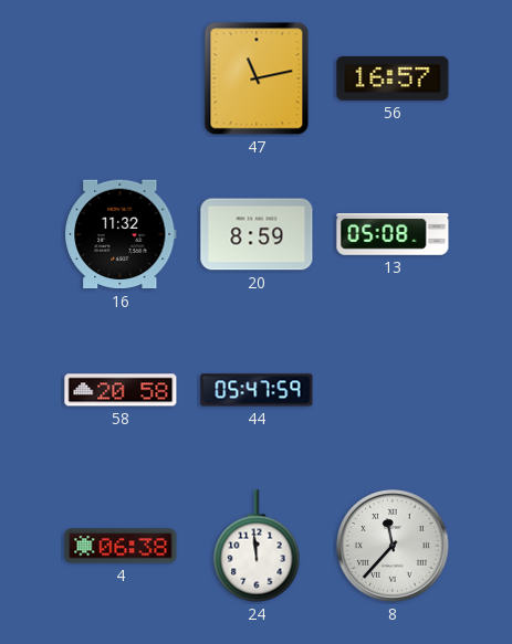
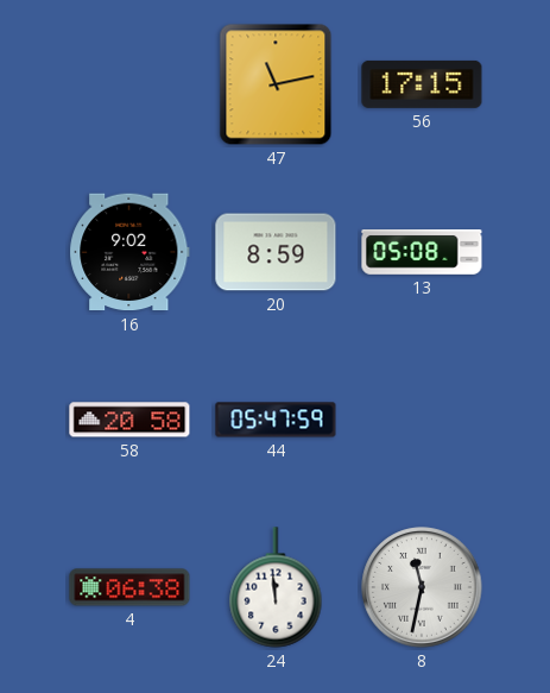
56: 16:57 -> 17:15
16: 11:32 -> 9:02
8: 11:37 -> 11:32
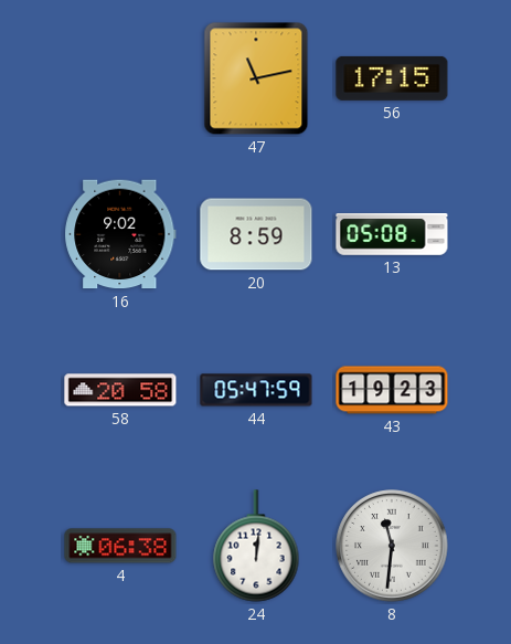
43: none -> 19:23
24: 11:59 -> 12:01
8: 11:32 -> 11:31
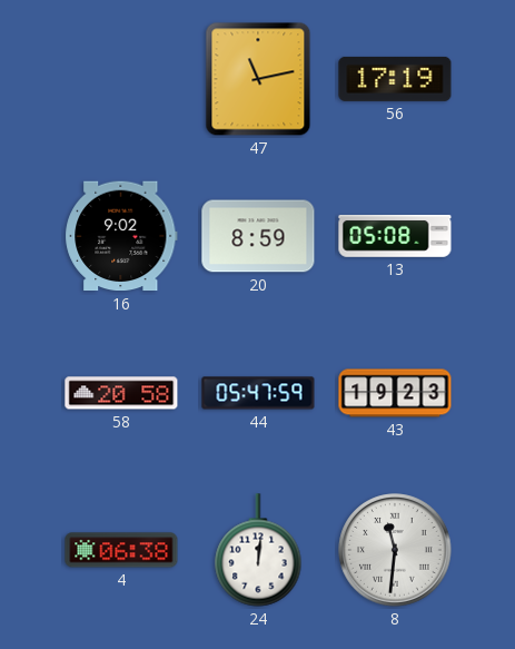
56: 17:15 -> 17:19
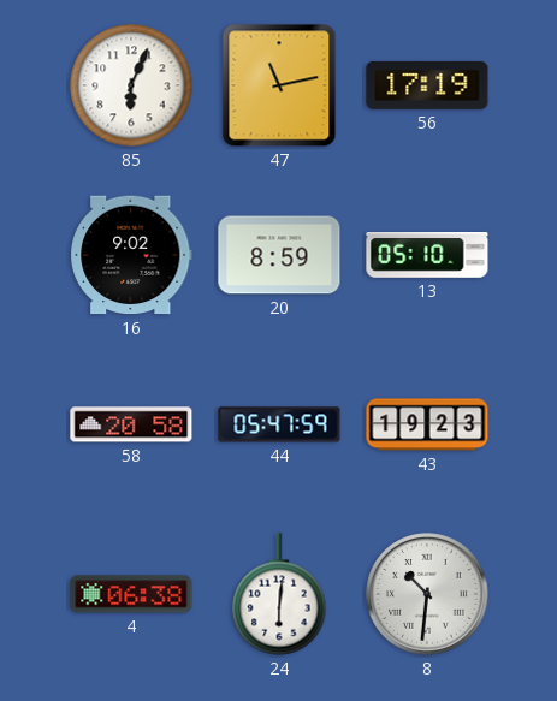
85: none -> 6:04
13: 05:08 -> 05:10
24: 12:01 -> 6:01
8: 11:31 -> 10:31
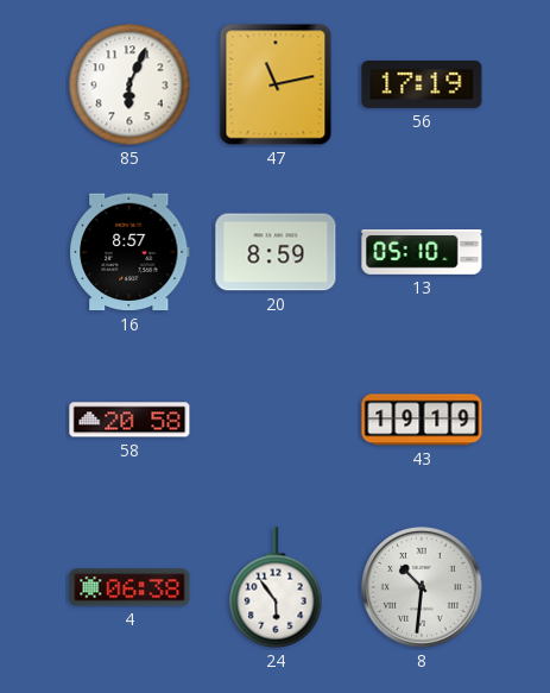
16: 9:02 -> 8:57
44: 05:47 -> none
43: 19:23 -> 19:19
24: 6:01 -> 5:54
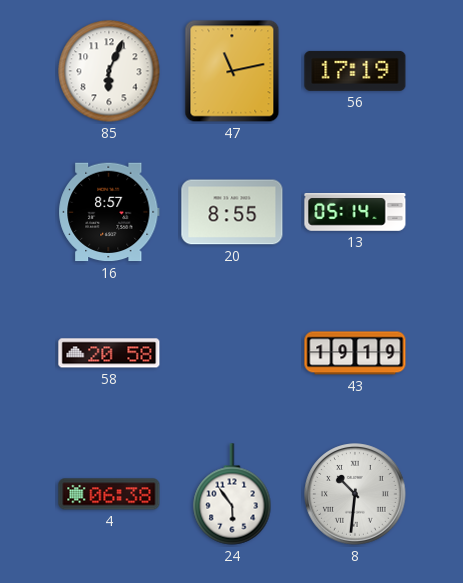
20: 8:59 -> 8:55
13: 05:10 -> 05:14
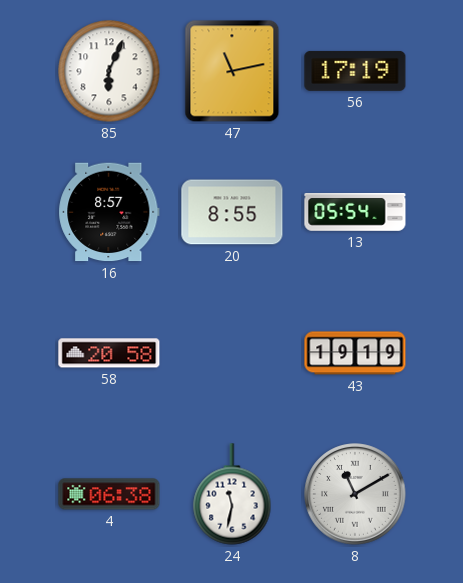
13: 05:14 -> 05:54
24: 5:54 -> 11:32
8: 10:31 -> 11:10
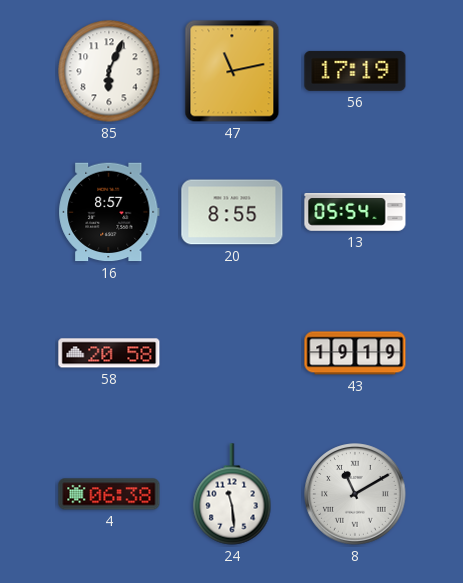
24: 11:32 -> 11:29
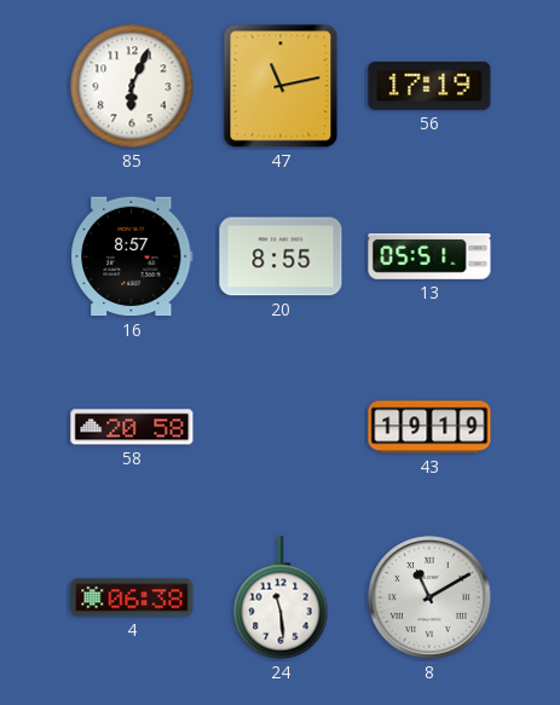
13: 05:54 -> 05:51
